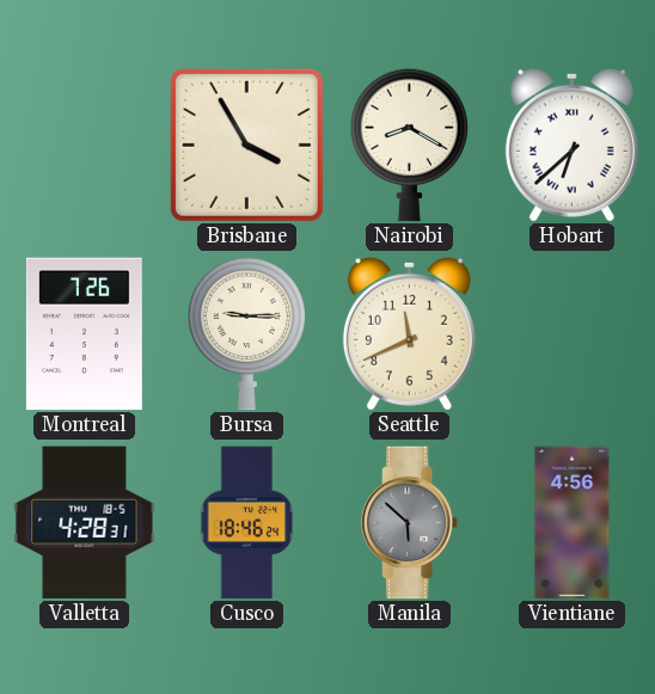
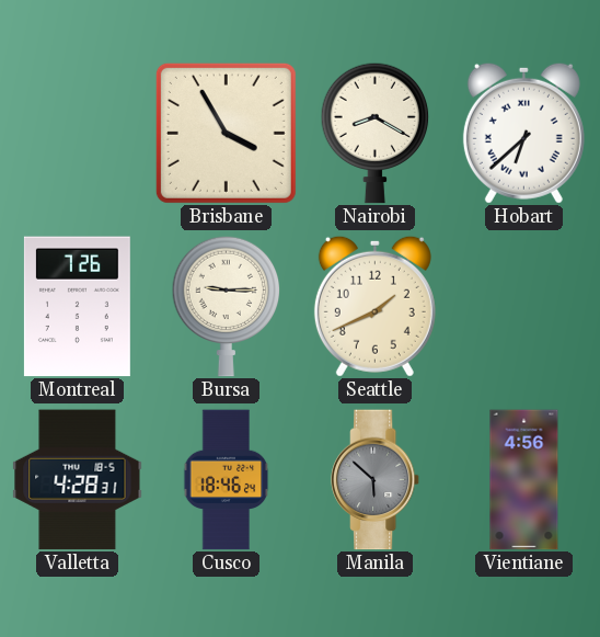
Seattle: 11:41 -> 1:41
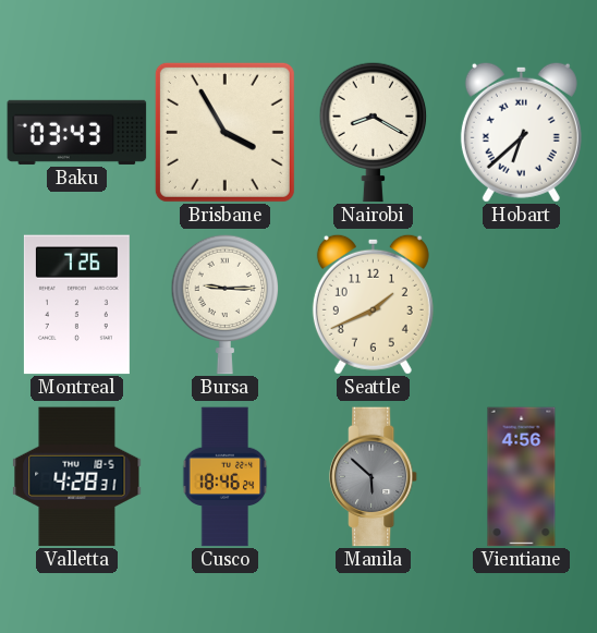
Baku: none -> 03:43
